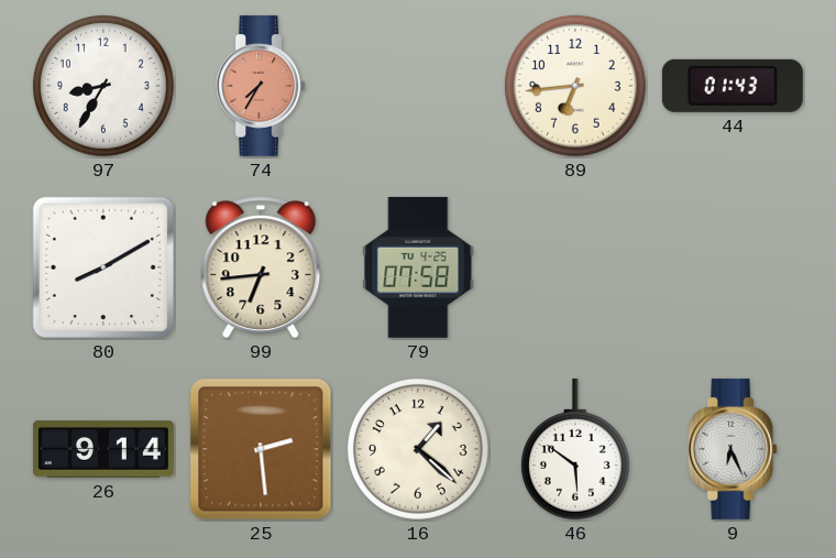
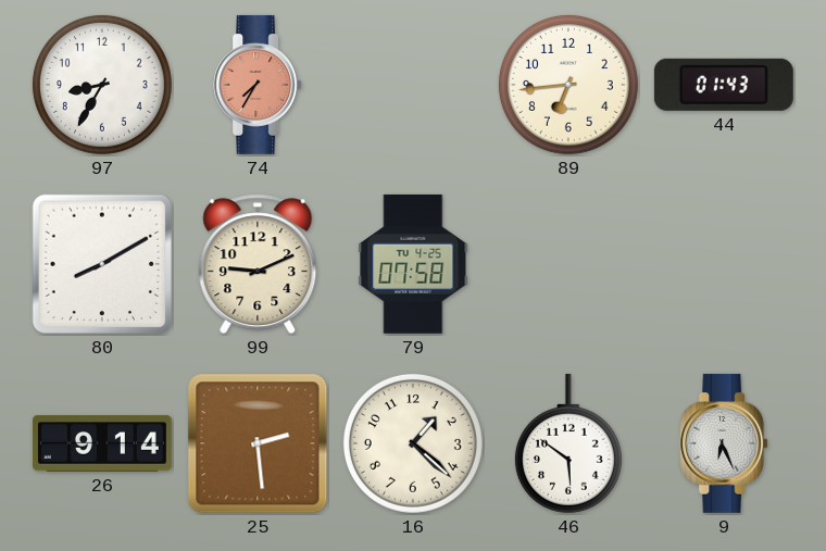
99: 6:44 -> 9:11
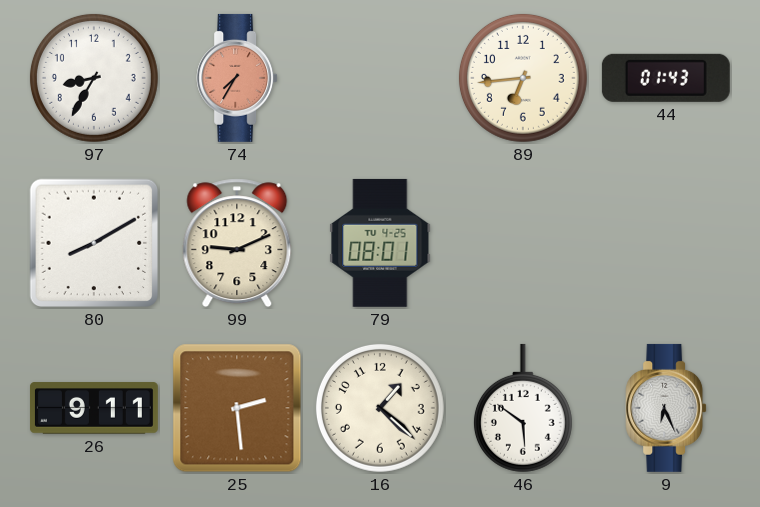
79: 07:58 -> 08:01
26: 9:14 -> 9:11
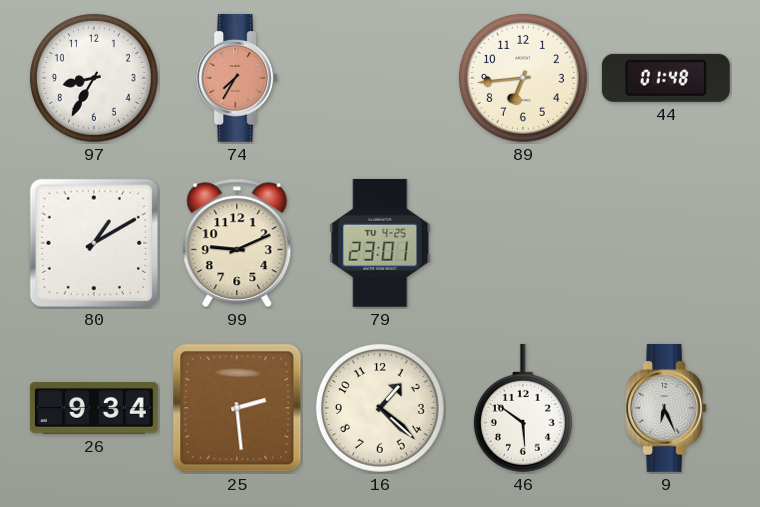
44: 01:43 -> 01:48
80: 8:10 -> 1:10
79: 08:01 -> 23:01
26: 9:11 -> 9:34
